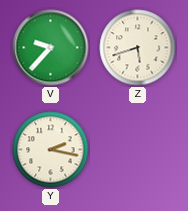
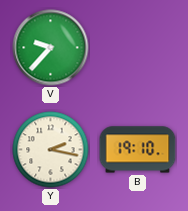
Z: 5:42 -> none
B: none -> 19:10
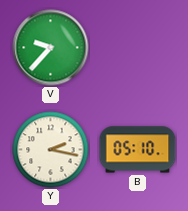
B: 19:10 -> 05:10
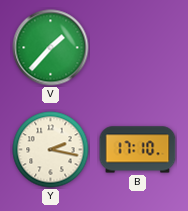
V: 9:37 -> 1:37
B: 05:10 -> 17:10
